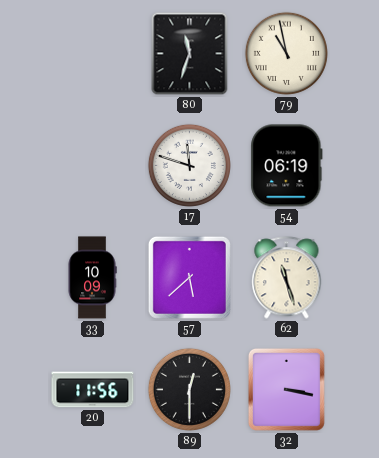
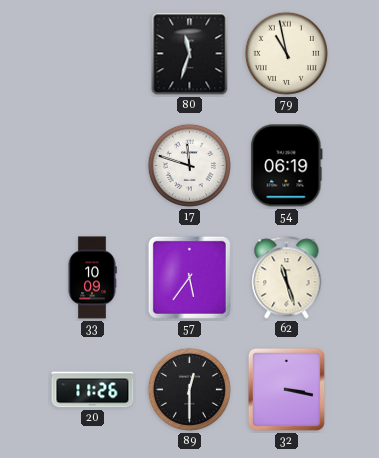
57: 5:38 -> 5:36
20: 11:56 -> 11:26
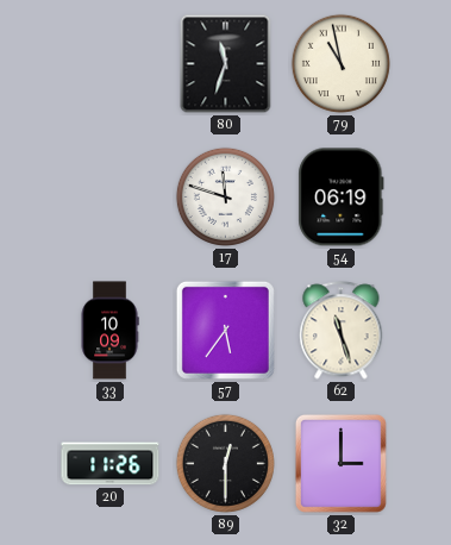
32: 3:17 -> 3:00
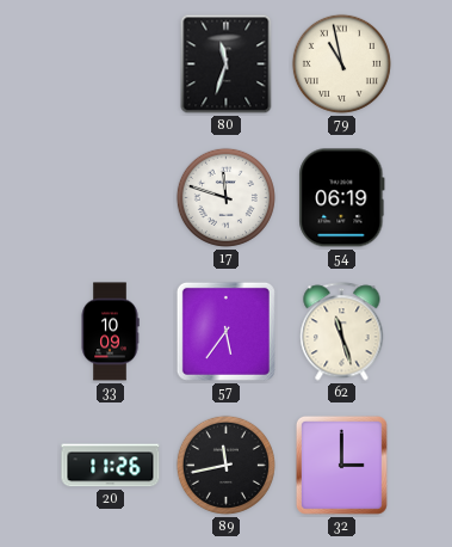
89: 12:30 -> 11:43
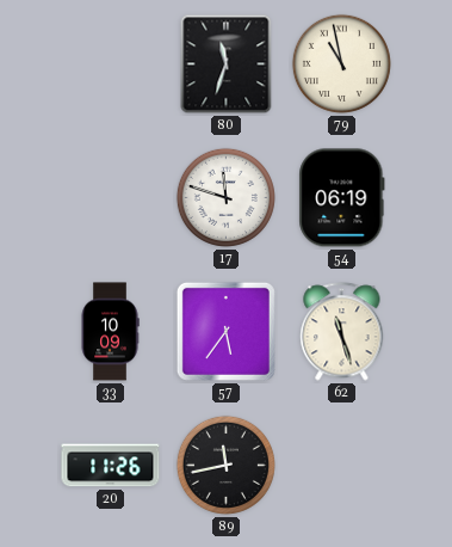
32: 3:00 -> none
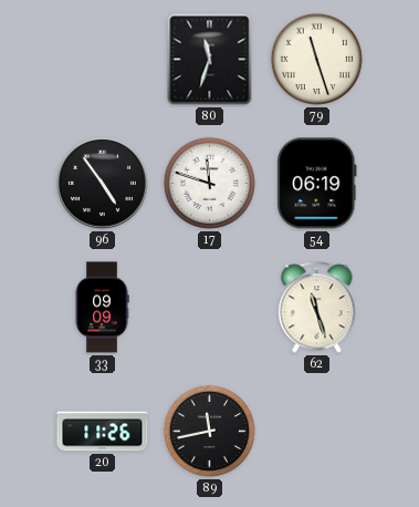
79: 10:58 -> 11:27
96: none -> 4:54
33: 10:09 -> 09:09
57: 5:36 -> none
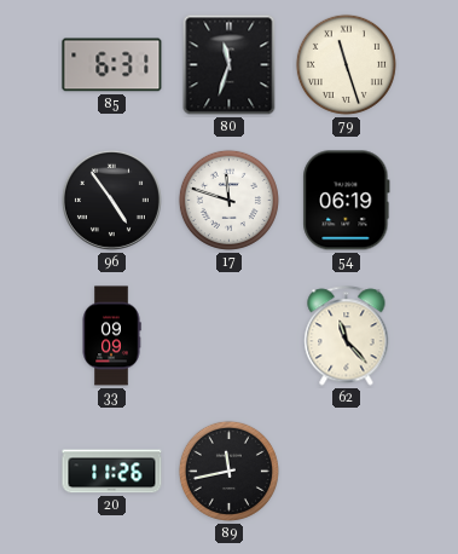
85: none -> 6:31
62: 11:27 -> 11:23
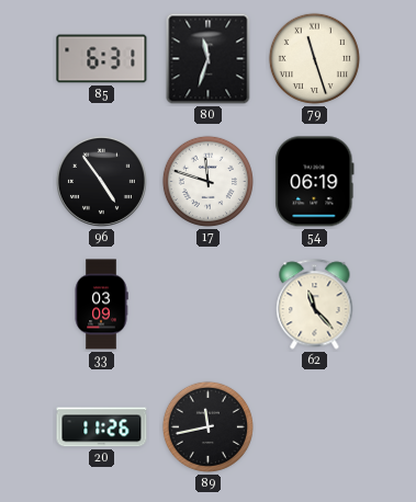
33: 09:09 -> 03:09
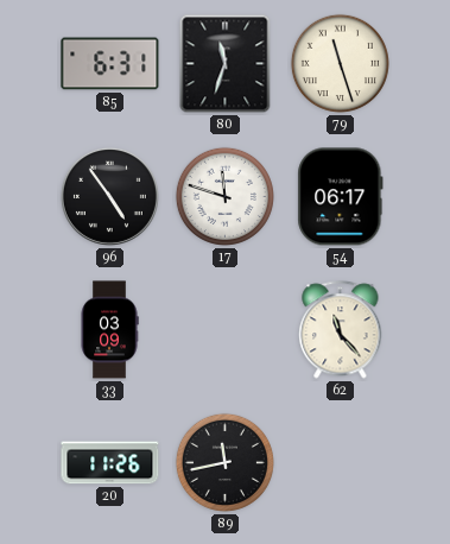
54: 06:19 -> 06:17
